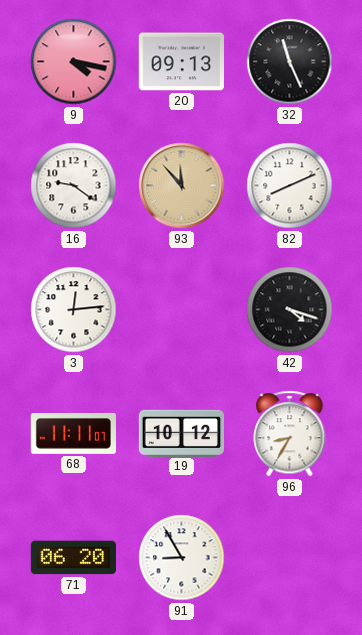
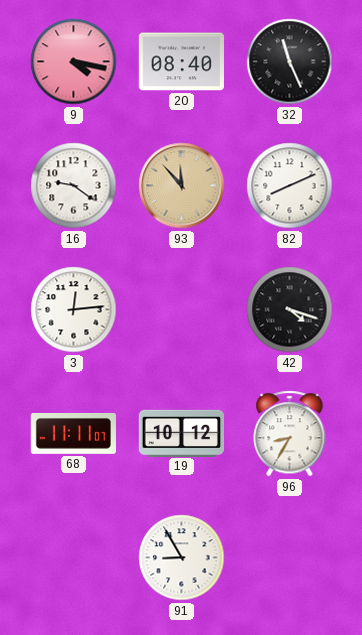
20: 09:13 -> 08:40
71: 06:20 -> none
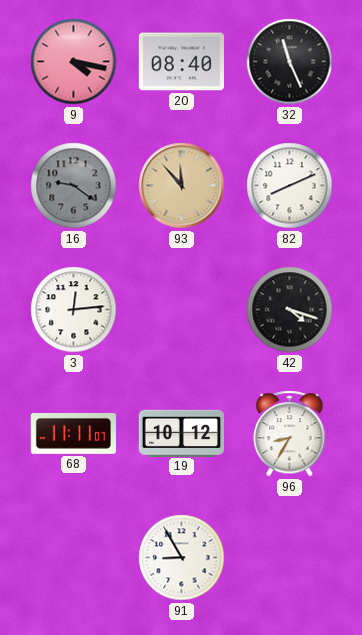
16 dial: white -> grey
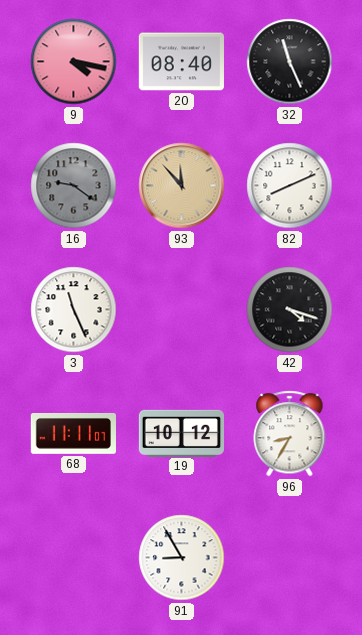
3: 12:14 -> 11:26
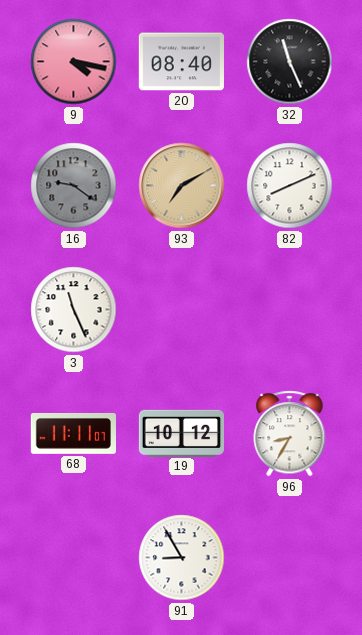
93: 11:53 -> 7:10
42: 4:18 -> none
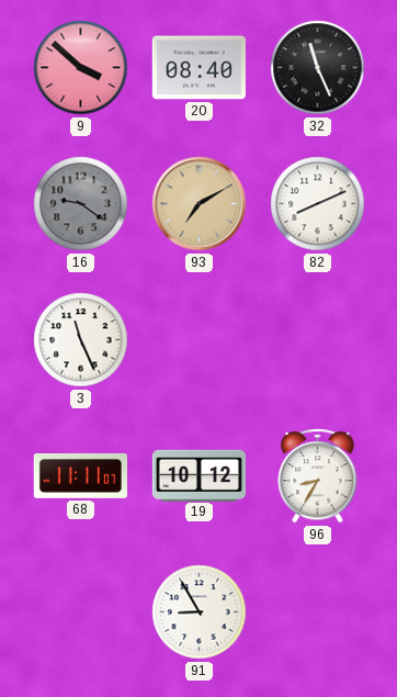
9: 4:17 -> 3:52
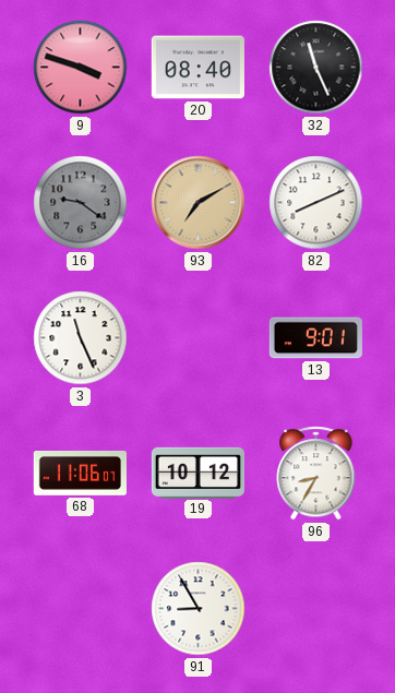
9: 3:52 -> 3:48
13: none -> 9:01
68: 11:11 -> 11:06
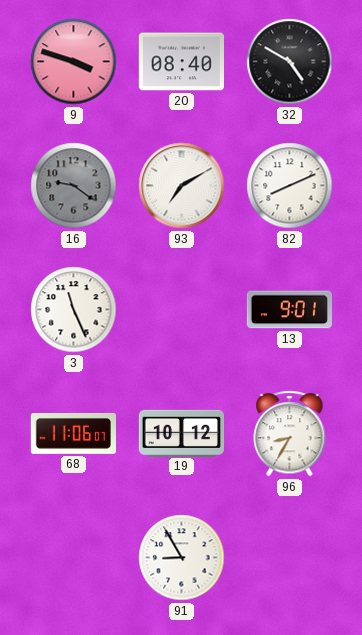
32: 11:26 -> 4:50
93 dial: champagne -> white
